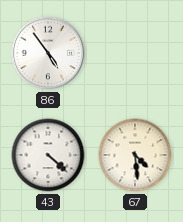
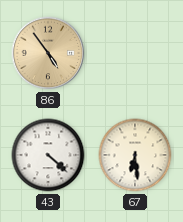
86 dial: white -> champagne
67: 4:29 -> 6:29
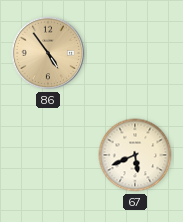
43: 4:22 -> none
67: 6:29 -> 5:41
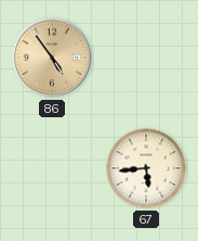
67: 5:41 -> 5:44
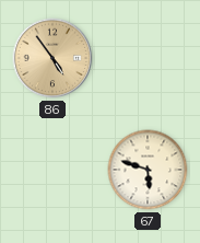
67: 5:44 -> 5:48
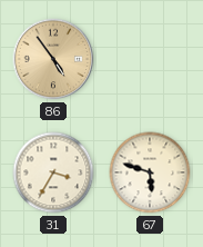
31: none -> 3:35
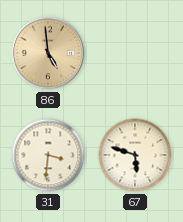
86: 4:54 -> 4:59
31: 3:35 -> 3:31
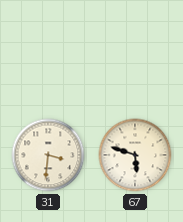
86: 4:59 -> none
